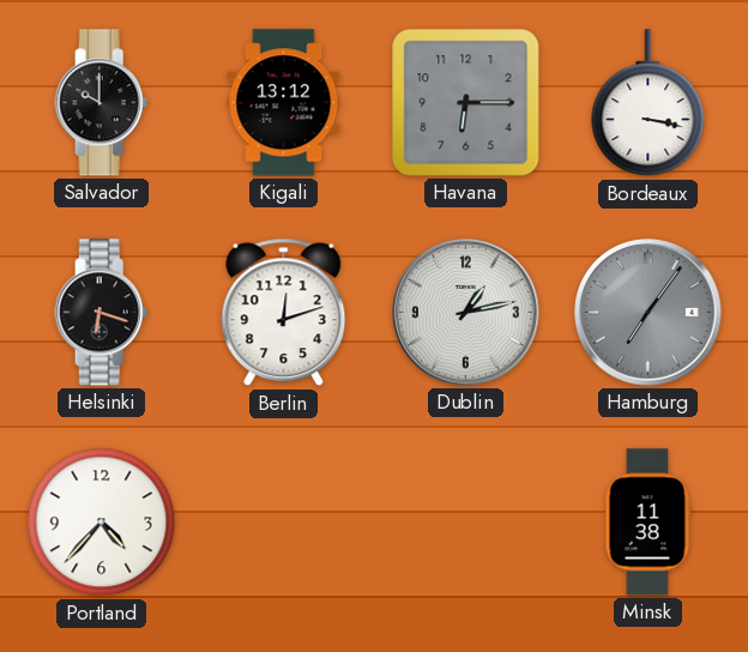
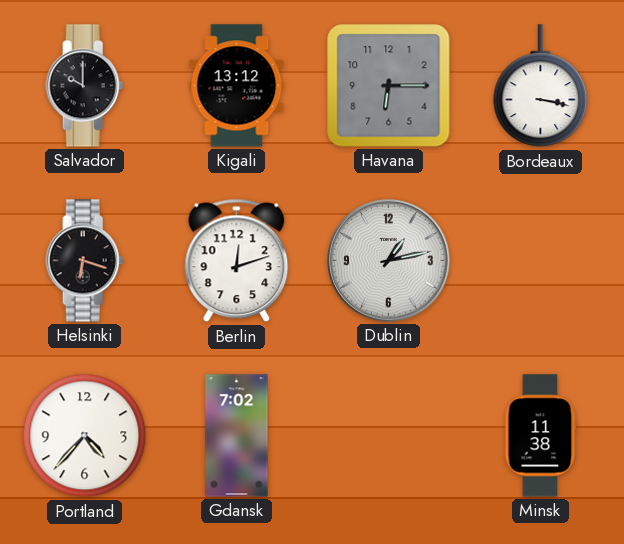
Hamburg: 7:06 -> none
Gdansk: none -> 7:02
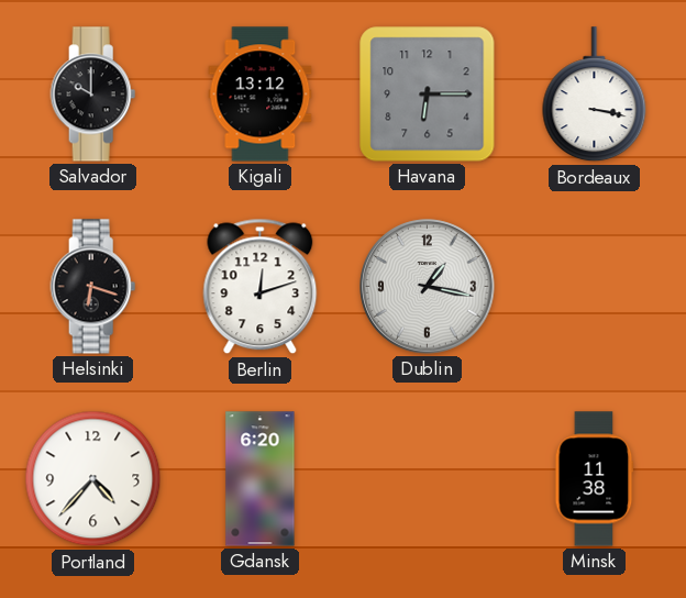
Dublin: 1:13 -> 1:17
Gdansk: 7:02 -> 6:20
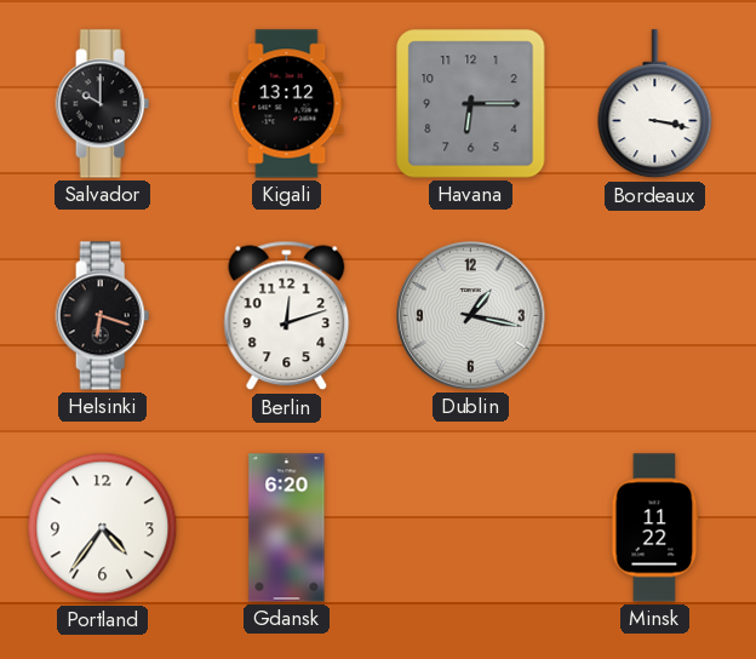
Portland: 4:37 -> 4:36
Minsk: 11:38 -> 11:22
